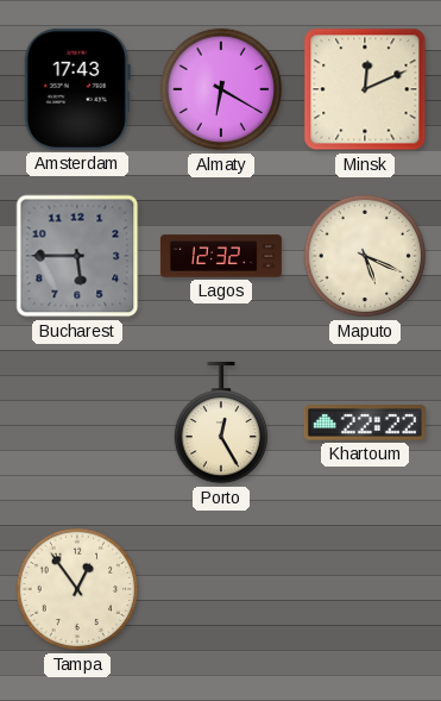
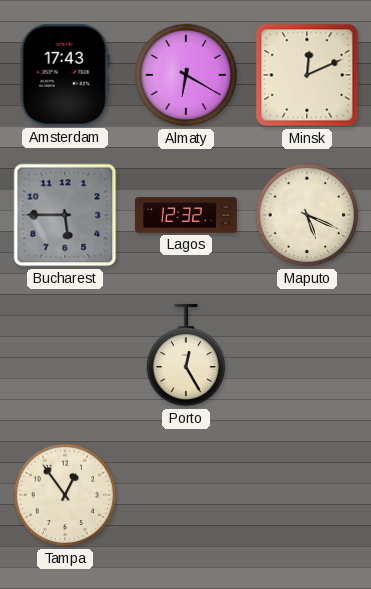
Khartoum: 22:22 -> none
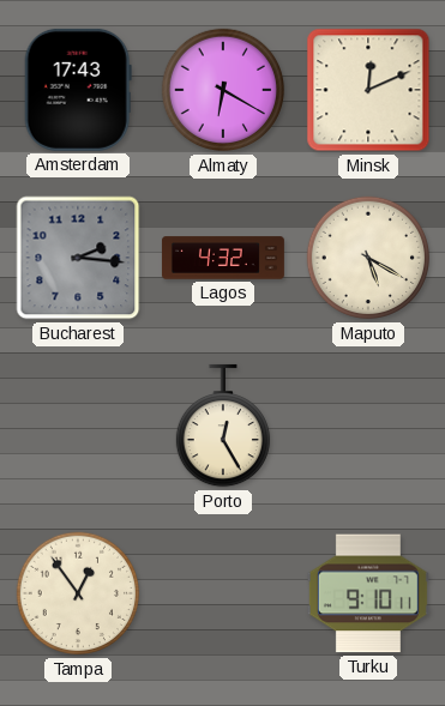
Bucharest: 5:45 -> 2:16
Lagos: 12:32 -> 4:32
Maputo: 5:19 -> 5:20
Turku: none -> 9:10
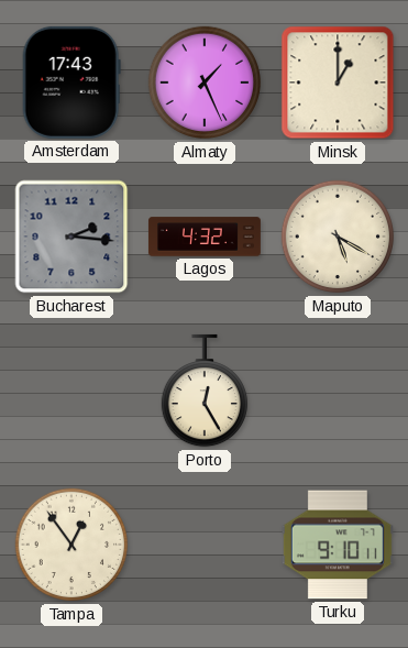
Almaty: 6:20 -> 1:26
Minsk: 12:11 -> 1:00
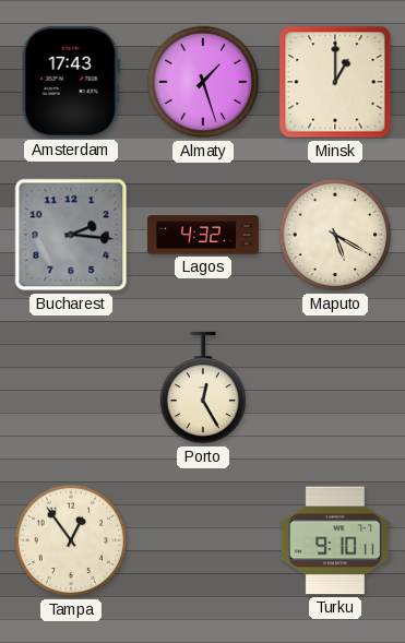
Almaty: 1:26 -> 1:27
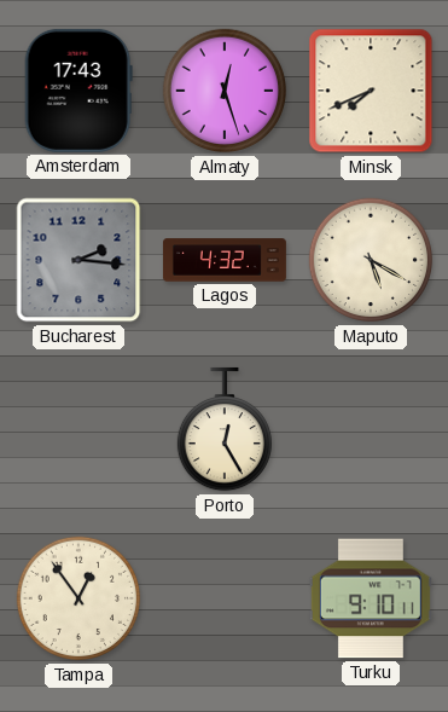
Almaty: 1:27 -> 12:27
Minsk: 1:00 -> 7:41
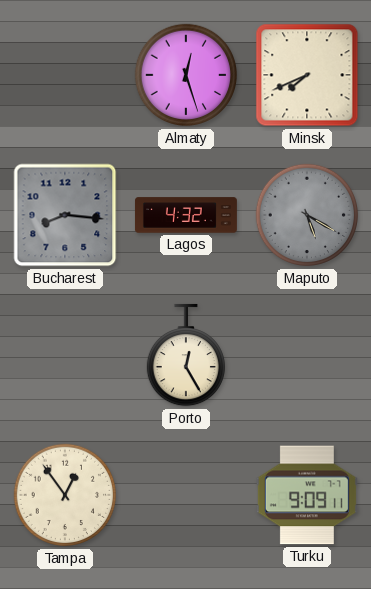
Amsterdam: 17:43 -> none
Bucharest: 2:16 -> 8:16
Maputo dial: cream -> grey
Turku: 9:10 -> 9:09
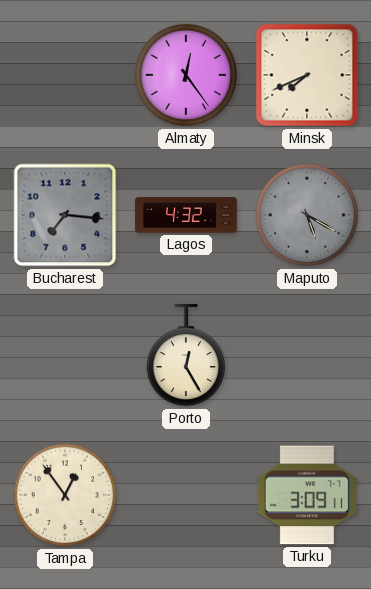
Almaty: 12:27 -> 12:24
Bucharest: 8:16 -> 7:16
Turku: 9:09 -> 3:09
